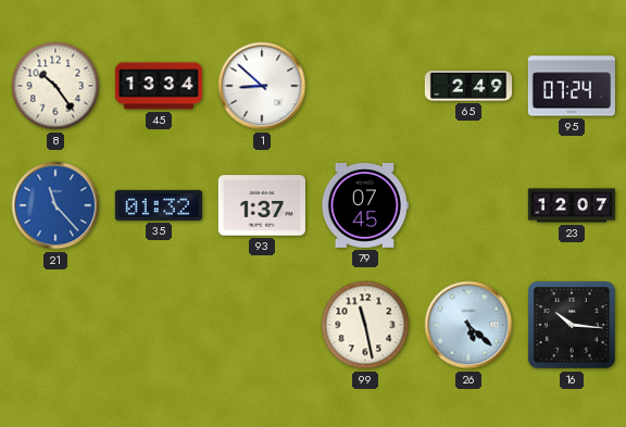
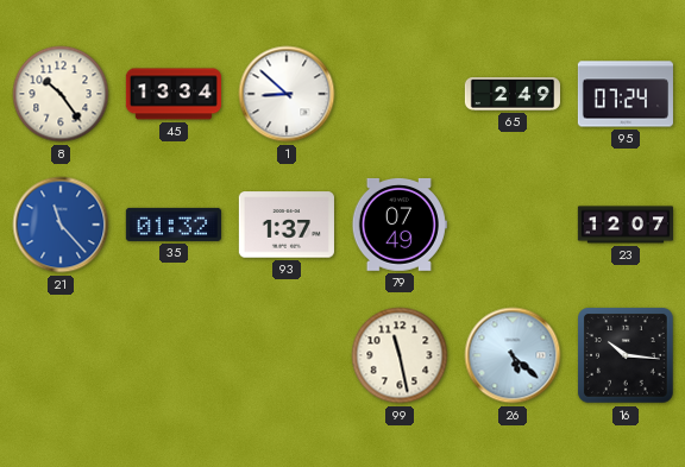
79: 07:45 -> 07:49
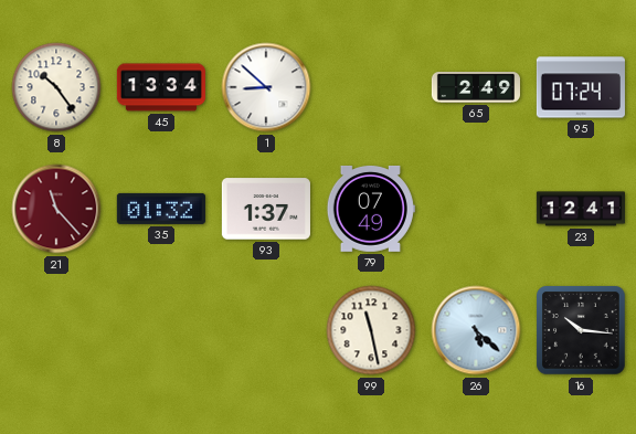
21 dial: blue -> burgundy
23: 12:07 -> 12:41
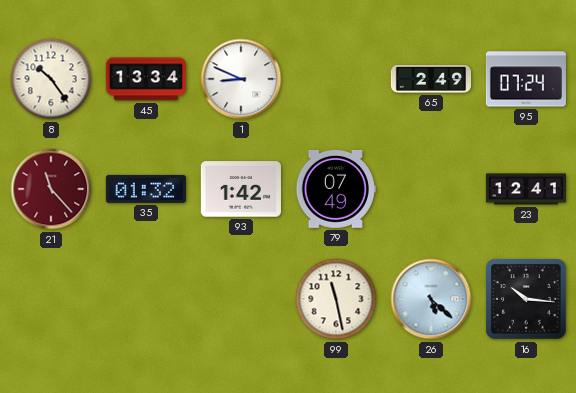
1: 8:52 -> 8:49
93: 1:37 -> 1:42
